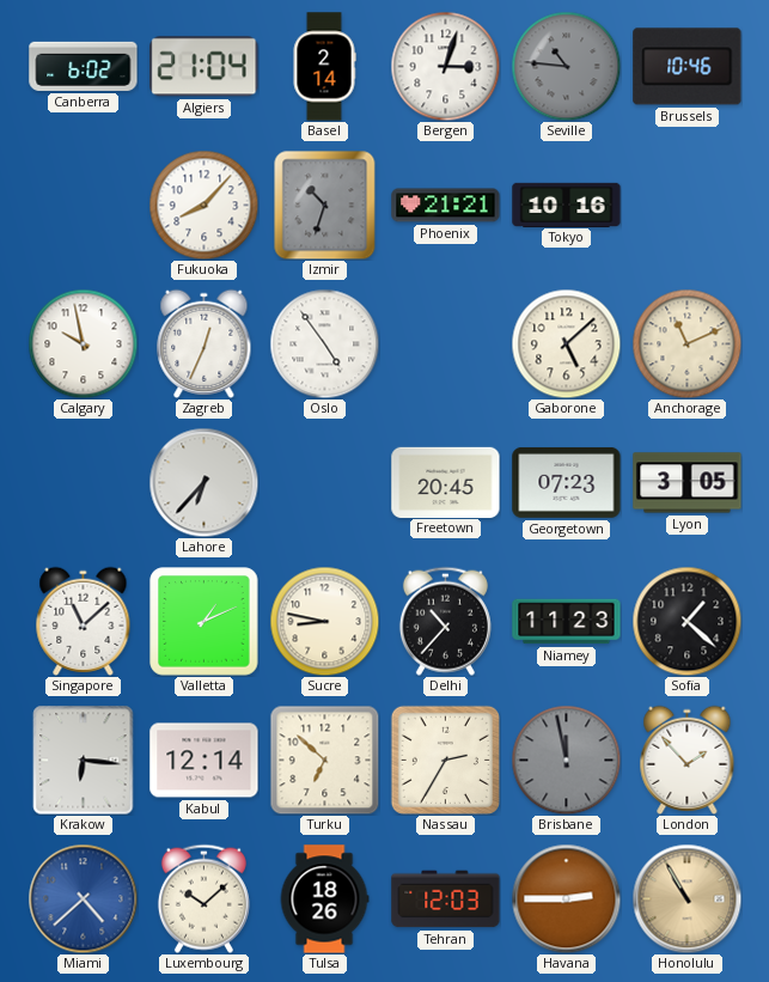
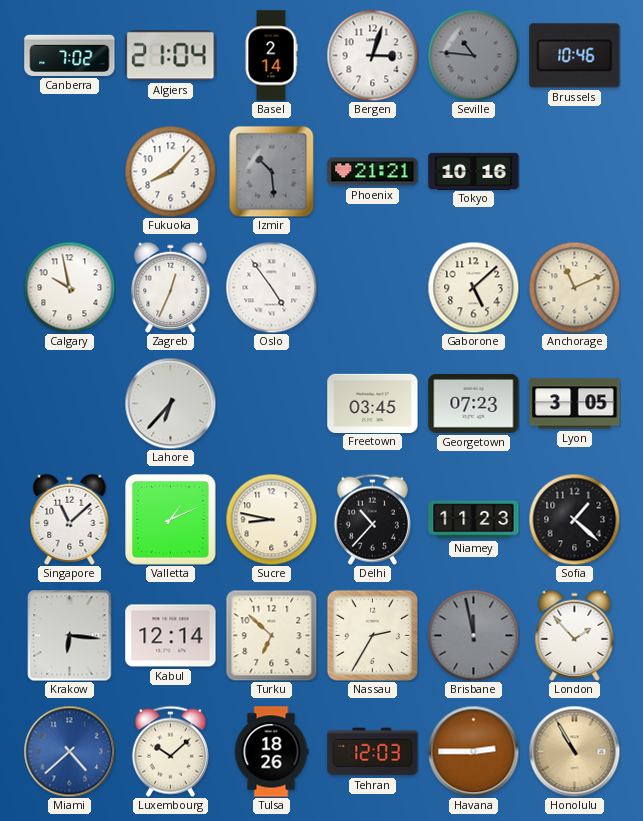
Canberra: 6:02 -> 7:02
Izmir: 10:33 -> 10:29
Freetown: 20:45 -> 03:45
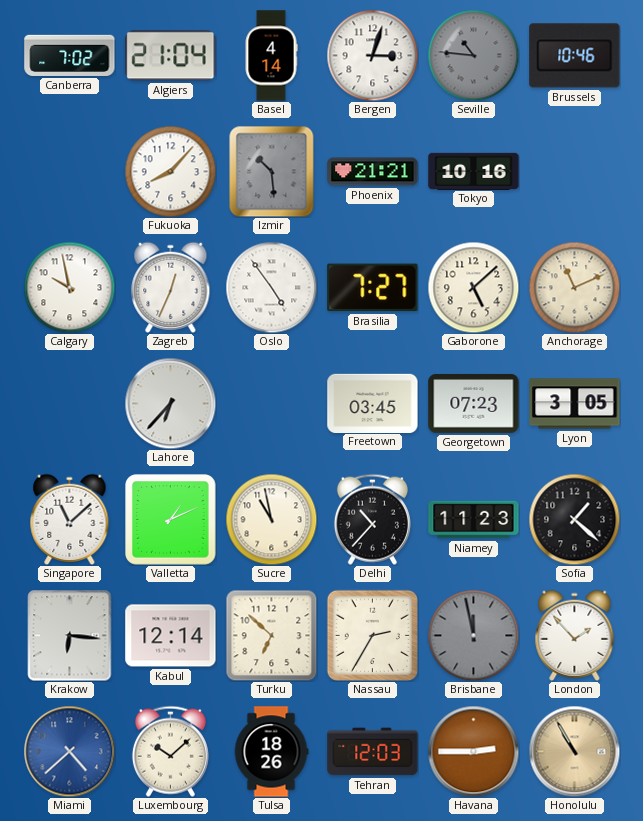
Basel: 2:14 -> 4:14
Brasilia: none -> 7:27
Sucre: 8:47 -> 10:58
